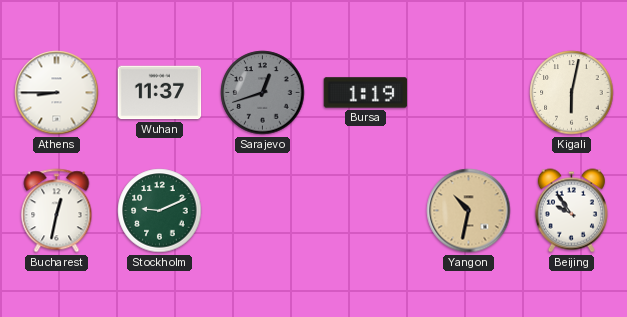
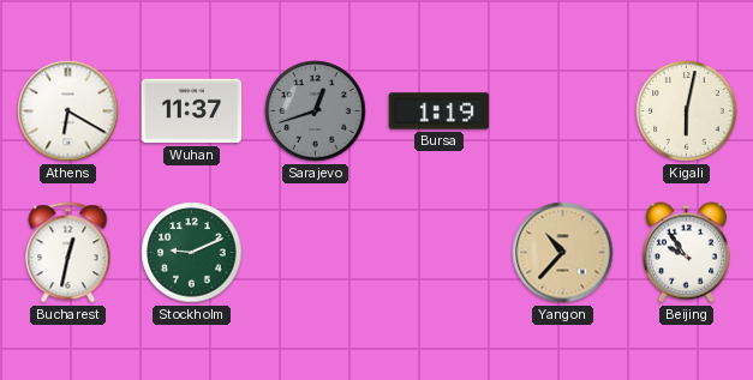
Athens: 8:45 -> 6:20
Yangon: 10:32 -> 10:37
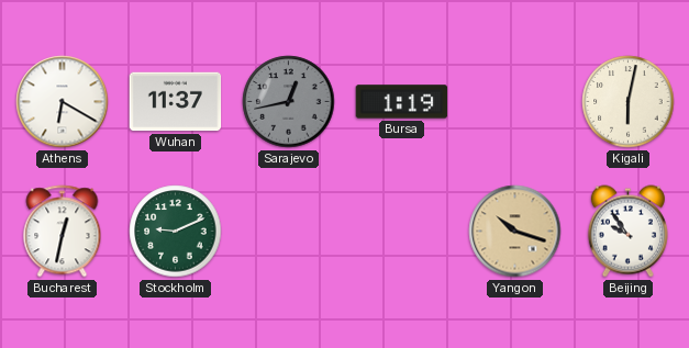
Sarajevo: 12:42 -> 12:43
Yangon: 10:37 -> 10:18
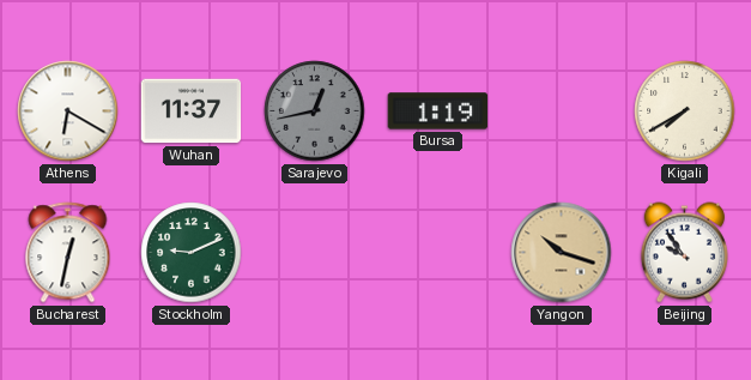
Kigali: 6:02 -> 7:40
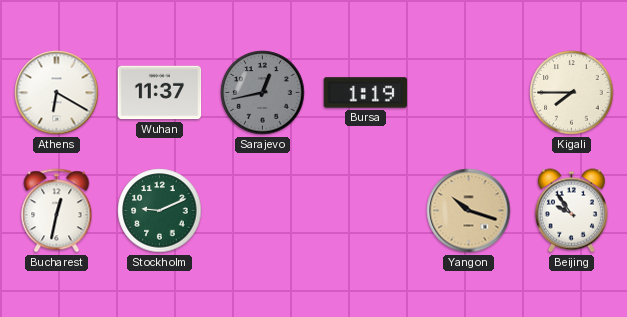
Kigali: 7:40 -> 7:45
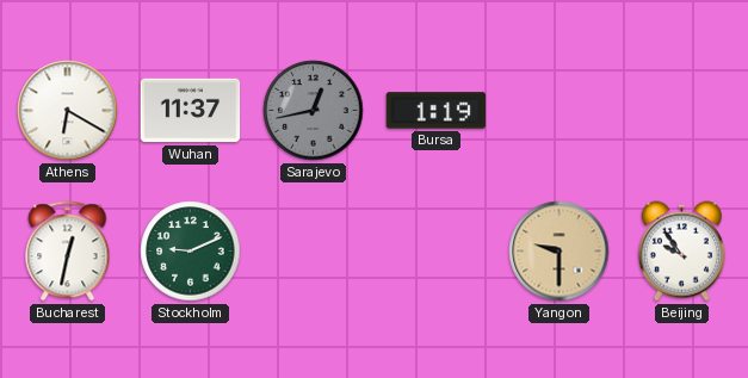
Kigali: 7:45 -> none
Yangon: 10:18 -> 9:30
